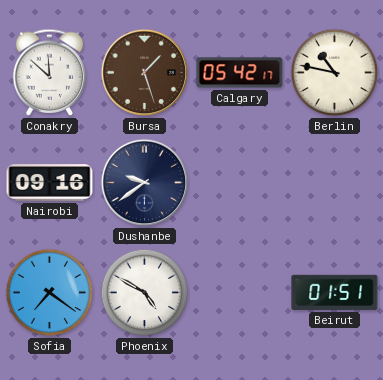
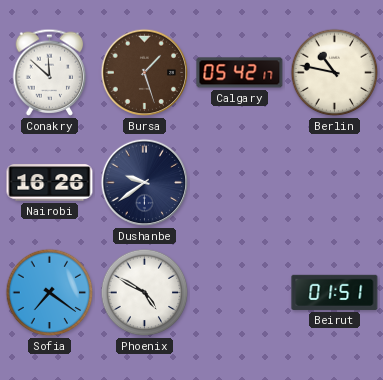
Nairobi: 09:16 -> 16:26
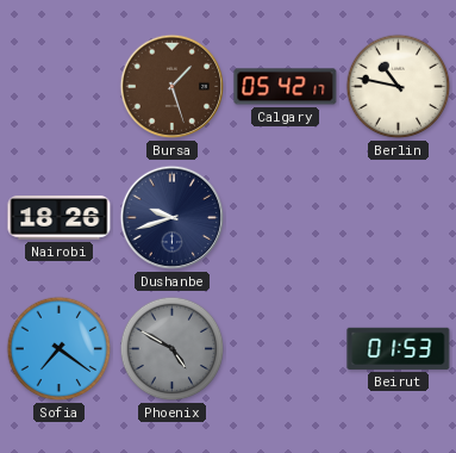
Conakry: 11:52 -> none
Nairobi: 16:26 -> 18:26
Dushanbe: 9:39 -> 9:42
Phoenix dial: white -> grey
Beirut: 01:51 -> 01:53
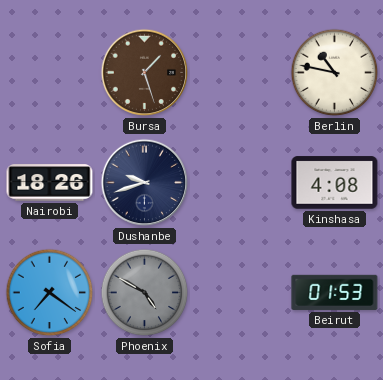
Calgary: 05:42 -> none
Kinshasa: none -> 4:08
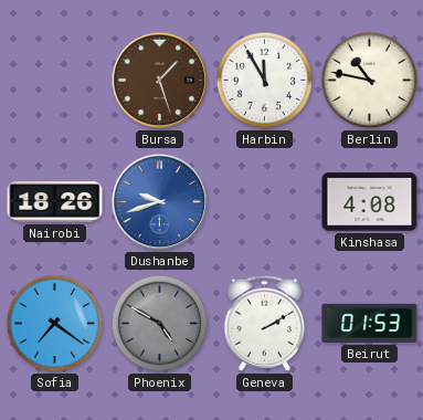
Harbin: none -> 11:55
Dushanbe dial: navy -> blue
Geneva: none -> 2:10
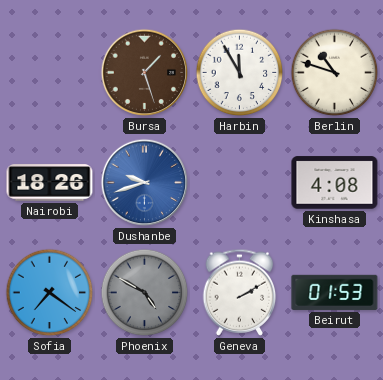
Berlin: 10:47 -> 10:48
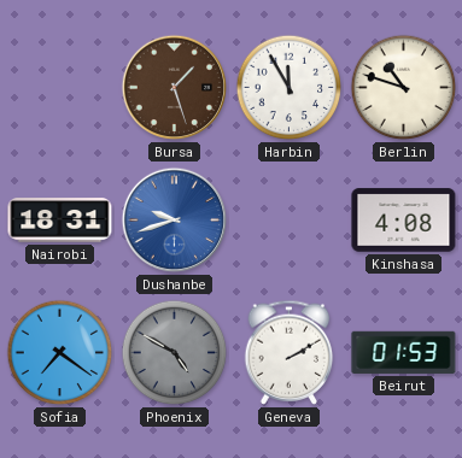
Nairobi: 18:26 -> 18:31
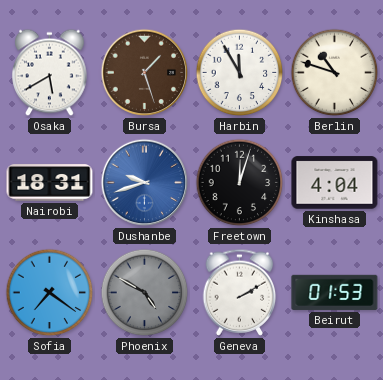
Osaka: none -> 5:40
Freetown: none -> 12:03
Kinshasa: 4:08 -> 4:04
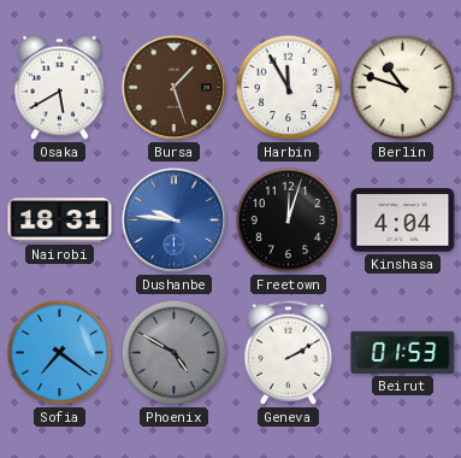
Dushanbe: 9:42 -> 9:46
